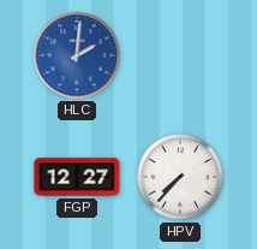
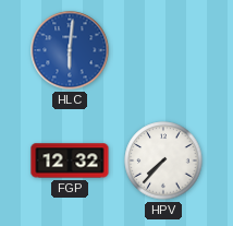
HLC: 2:01 -> 6:01
FGP: 12:27 -> 12:32
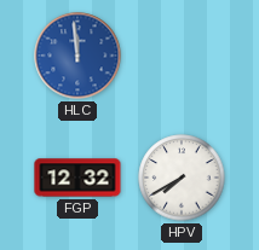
HLC: 6:01 -> 11:59
HPV: 7:37 -> 7:40
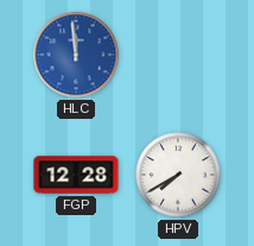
FGP: 12:32 -> 12:28
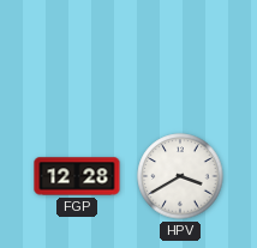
HLC: 11:59 -> none
HPV: 7:40 -> 3:40
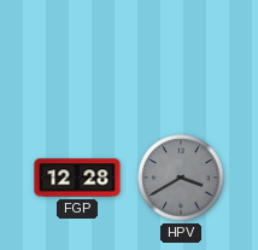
HPV dial: white -> grey
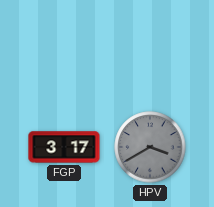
FGP: 12:28 -> 3:17
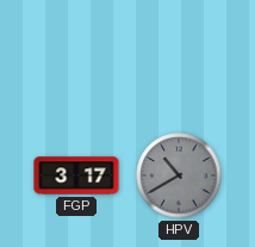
HPV: 3:40 -> 10:40
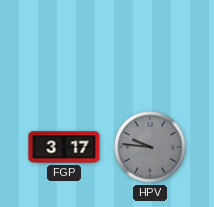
HPV: 10:40 -> 9:46
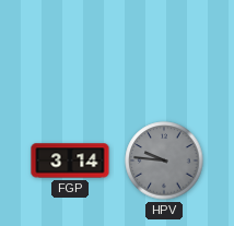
FGP: 3:17 -> 3:14
